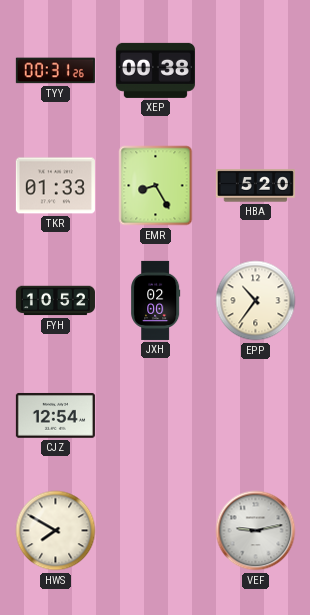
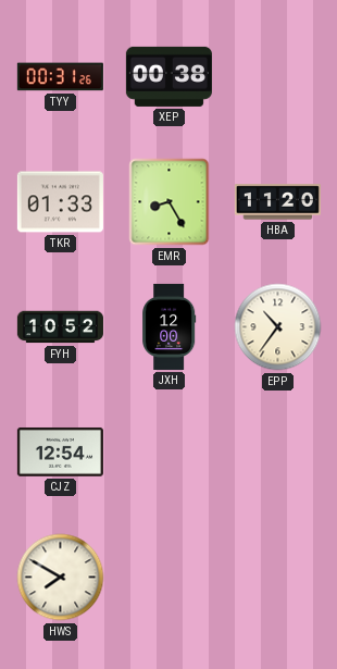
HBA: 5:20 -> 11:20
JXH: 02:00 -> 12:00
VEF: 9:13 -> none
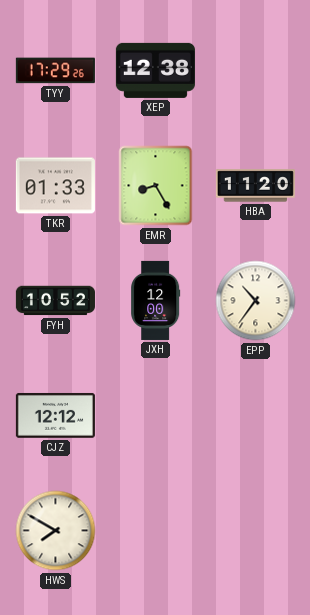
TYY: 00:31 -> 17:29
XEP: 00:38 -> 12:38
CJZ: 12:54 -> 12:12
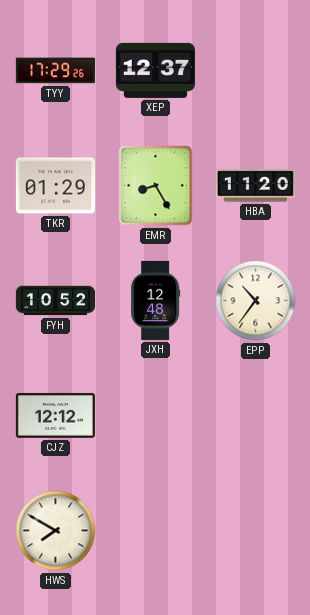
XEP: 12:38 -> 12:37
TKR: 01:33 -> 01:29
JXH: 12:00 -> 12:48
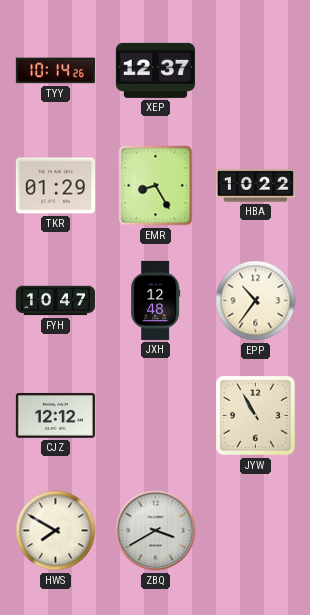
TYY: 17:29 -> 10:14
HBA: 11:20 -> 10:22
FYH: 10:52 -> 10:47
JYW: none -> 10:55
ZBQ: none -> 3:40
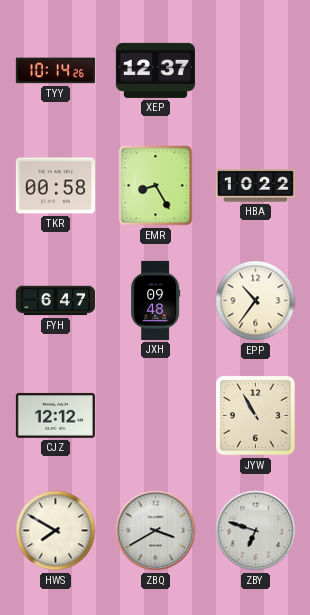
TKR: 01:29 -> 00:58
FYH: 10:47 -> 6:47
JXH: 12:48 -> 09:48
ZBY: none -> 6:48
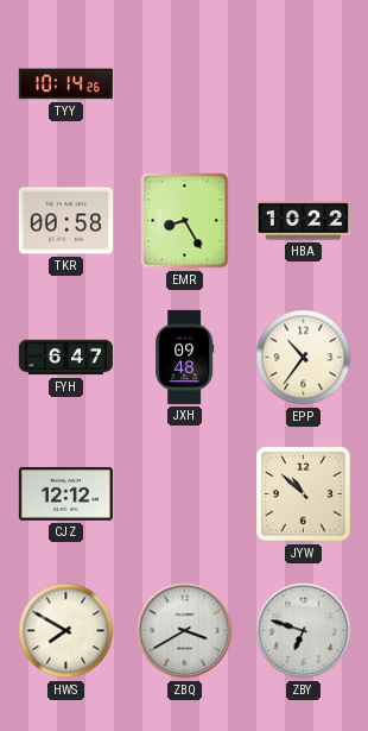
XEP: 12:37 -> none
JYW: 10:55 -> 10:52
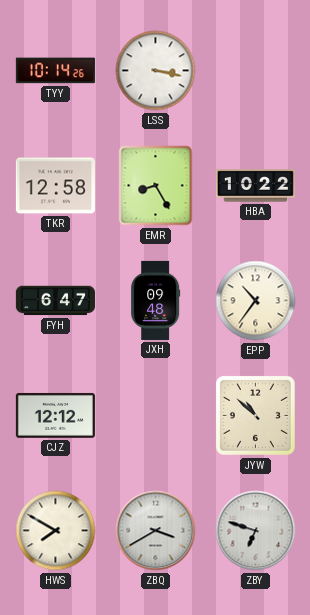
LSS: none -> 3:17
TKR: 00:58 -> 12:58
